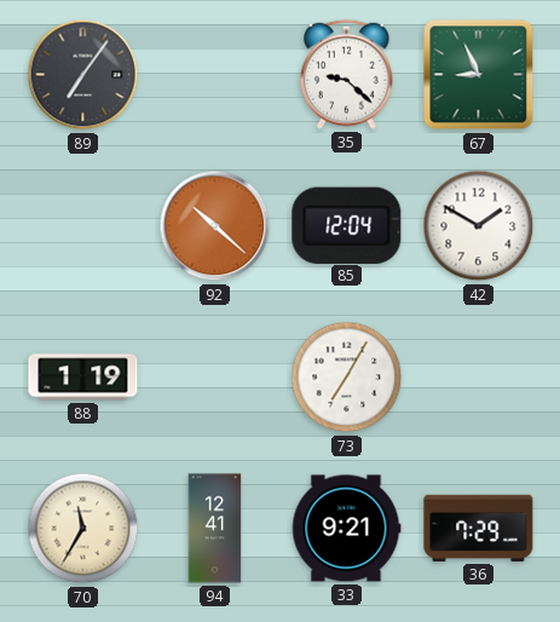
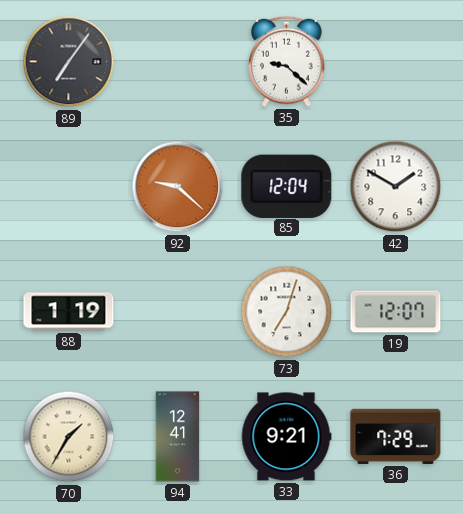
67: 8:56 -> none
92: 10:22 -> 9:22
73: 7:05 -> 7:03
19: none -> 12:07
70: 11:35 -> 1:35
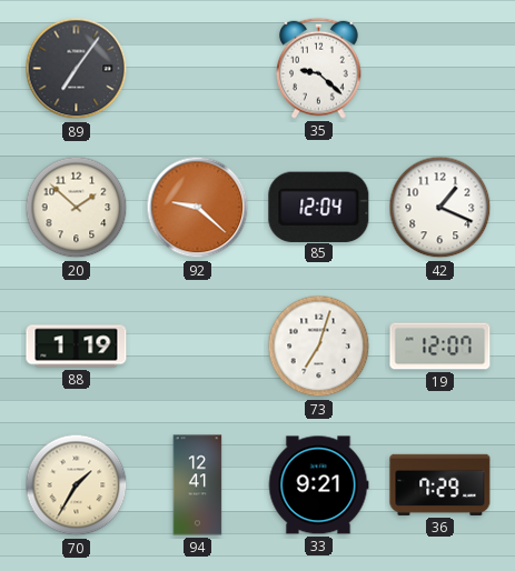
20: none -> 1:52
42: 1:50 -> 1:19
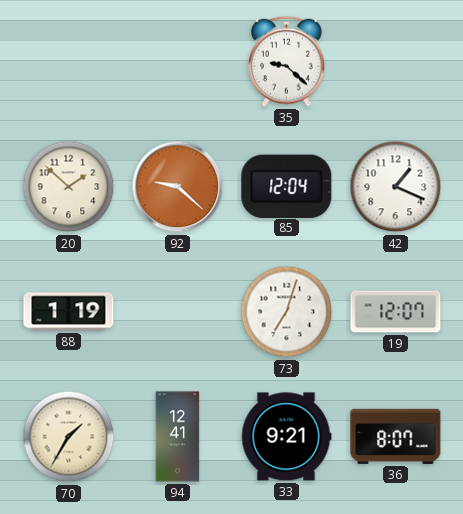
89: 7:06 -> none
36: 7:29 -> 8:07
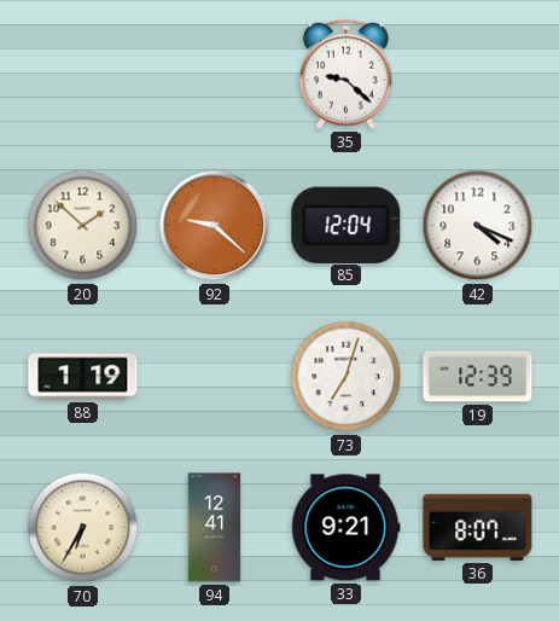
42: 1:19 -> 4:19
19: 12:07 -> 12:39
70: 1:35 -> 6:35
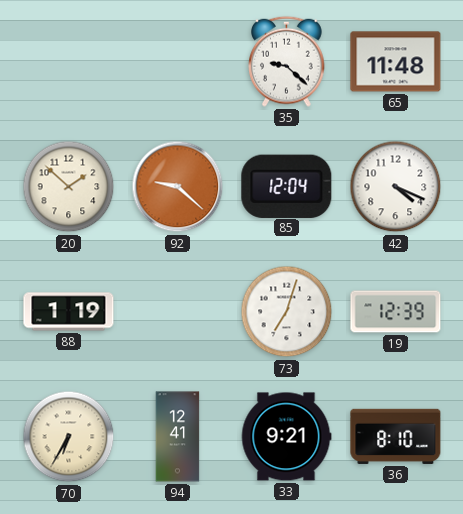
65: none -> 11:48
36: 8:07 -> 8:10
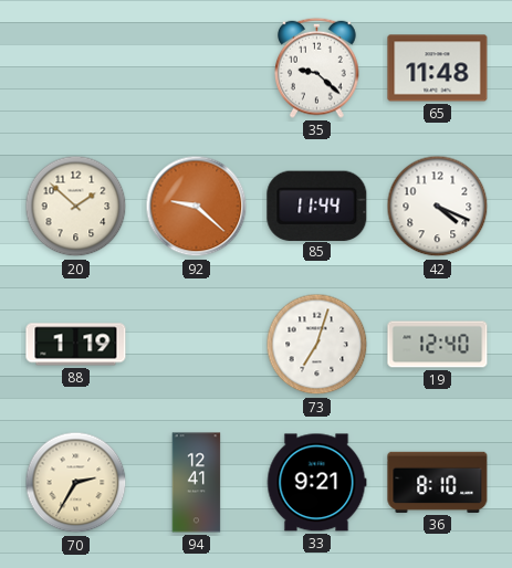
85: 12:04 -> 11:44
19: 12:39 -> 12:40
70: 6:35 -> 2:35
